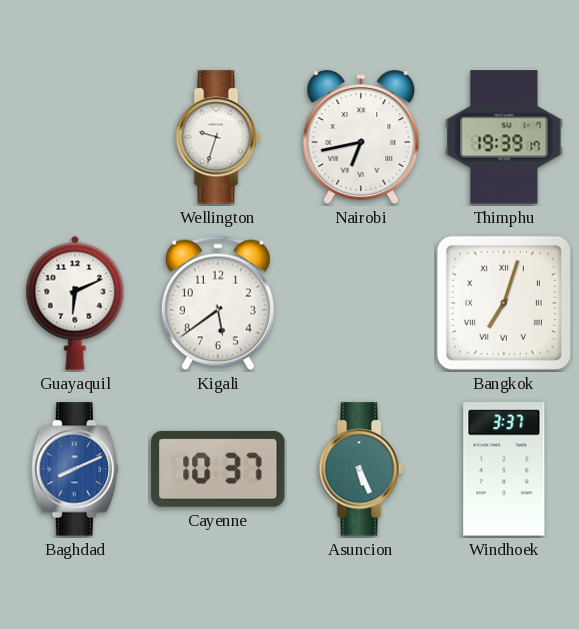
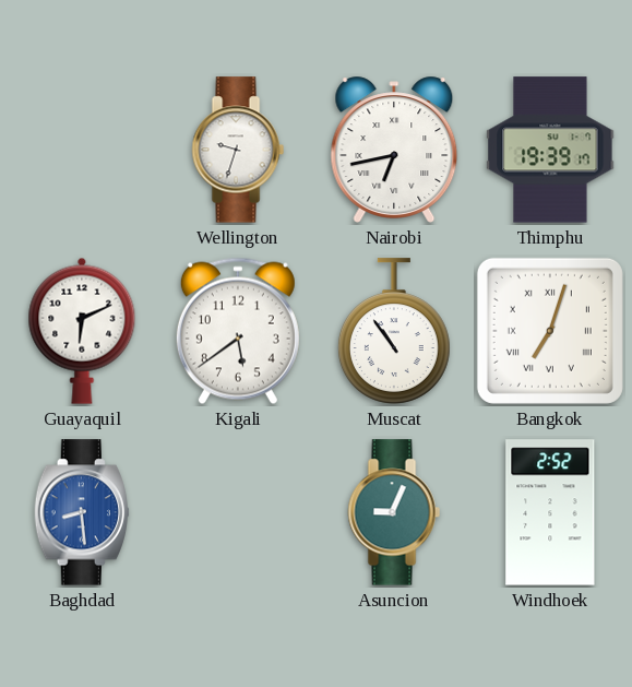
Muscat: none -> 10:54
Baghdad: 8:11 -> 8:29
Cayenne: 10:37 -> none
Asuncion: 5:26 -> 9:04
Windhoek: 3:37 -> 2:52
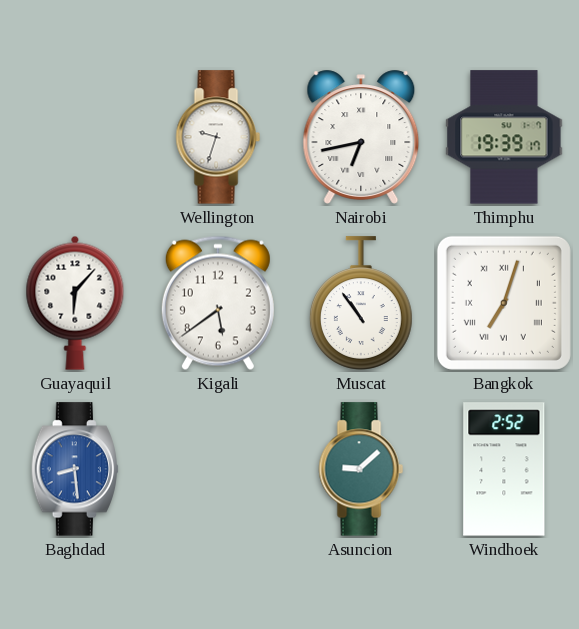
Guayaquil: 6:11 -> 6:07
Asuncion: 9:04 -> 9:08
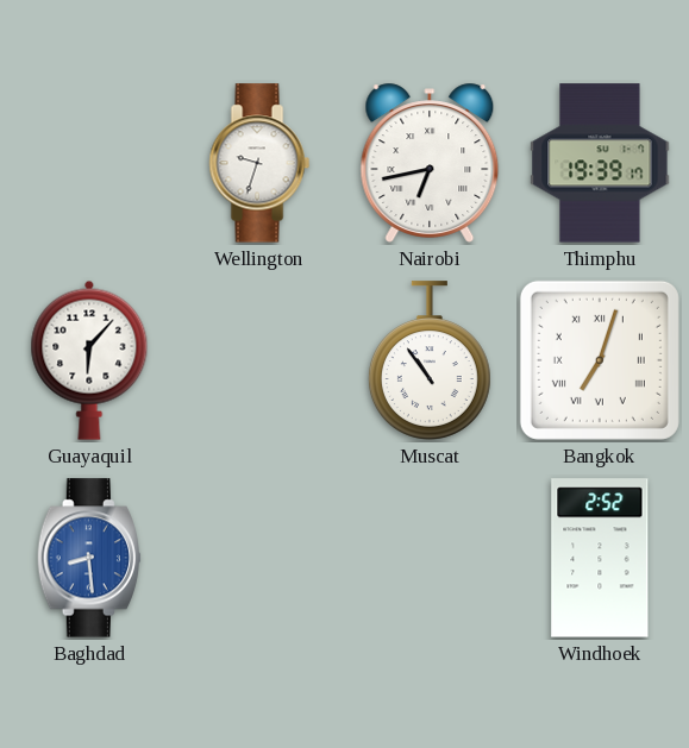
Kigali: 5:39 -> none
Asuncion: 9:08 -> none
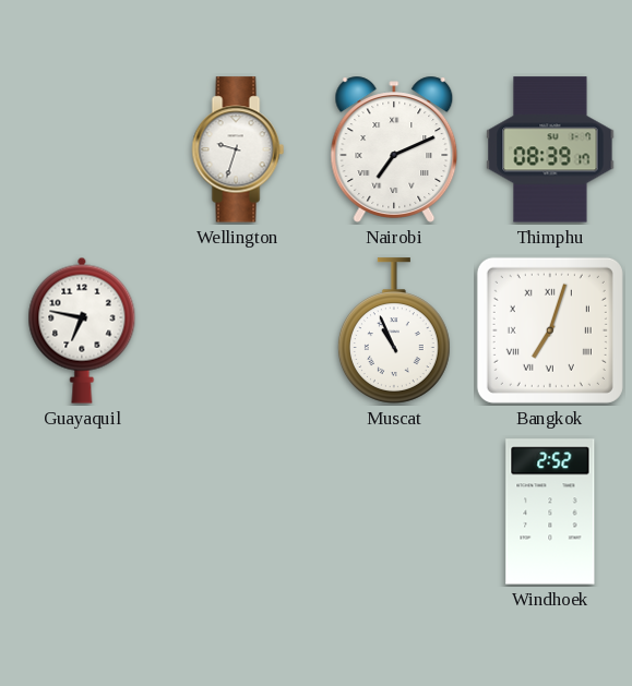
Nairobi: 6:43 -> 7:11
Thimphu: 19:39 -> 08:39
Guayaquil: 6:07 -> 6:47
Muscat: 10:54 -> 10:56
Baghdad: 8:29 -> none
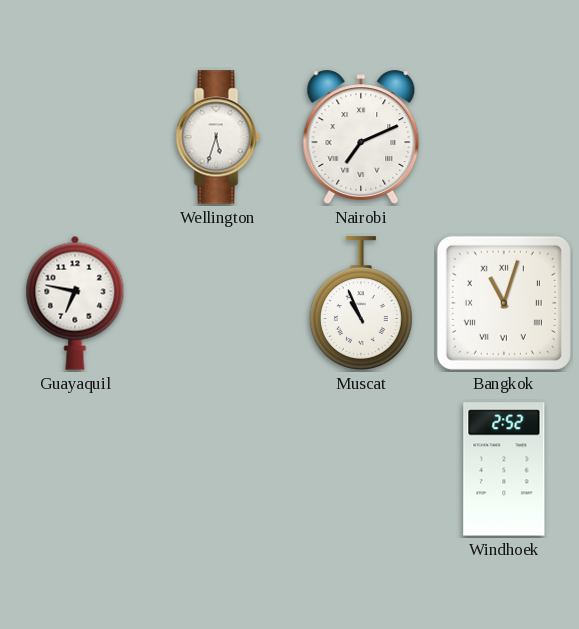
Wellington: 9:33 -> 5:33
Thimphu: 08:39 -> none
Bangkok: 7:03 -> 11:03
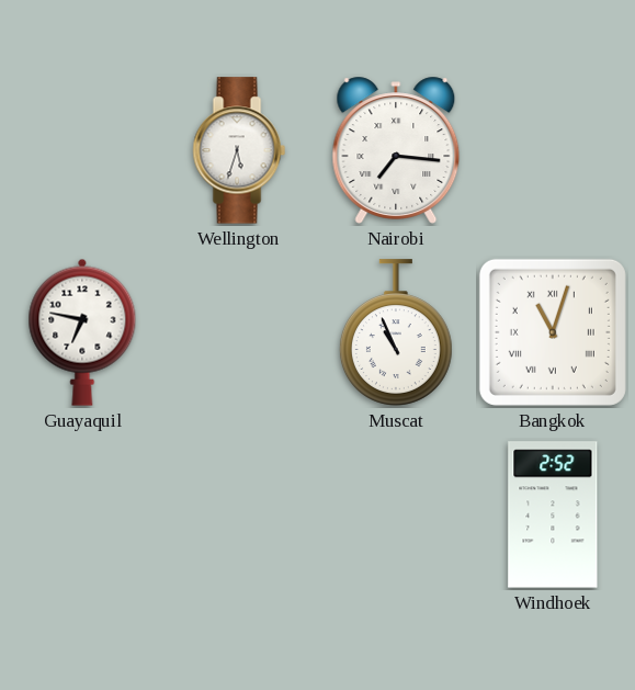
Nairobi: 7:11 -> 7:16
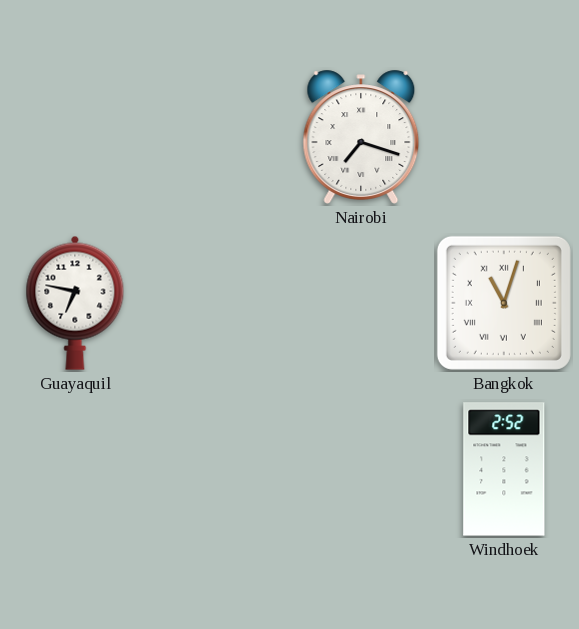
Wellington: 5:33 -> none
Nairobi: 7:16 -> 7:18
Muscat: 10:56 -> none
